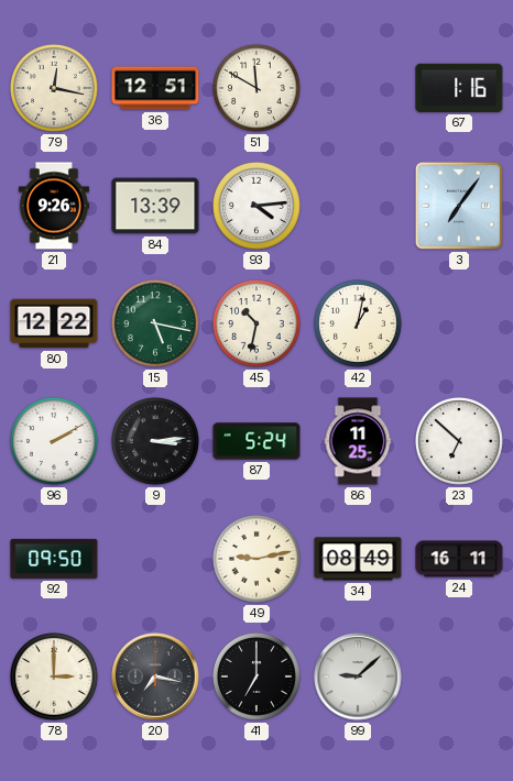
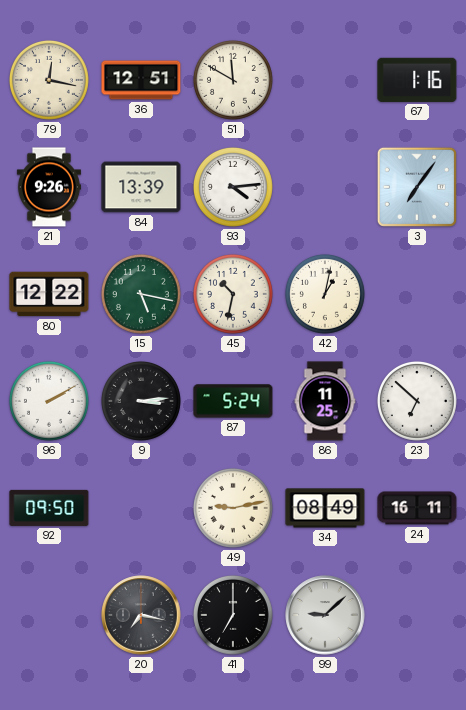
78: 3:00 -> none
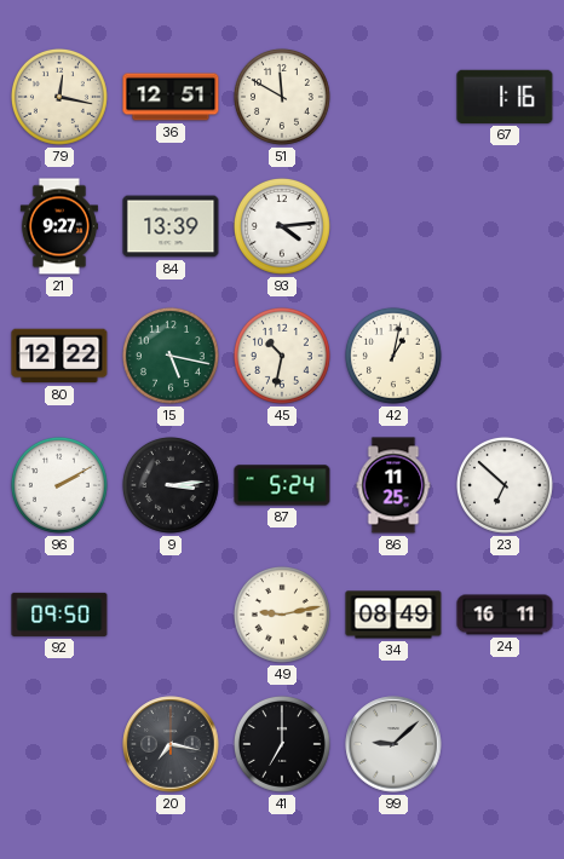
21: 9:26 -> 9:27
3: 7:06 -> none
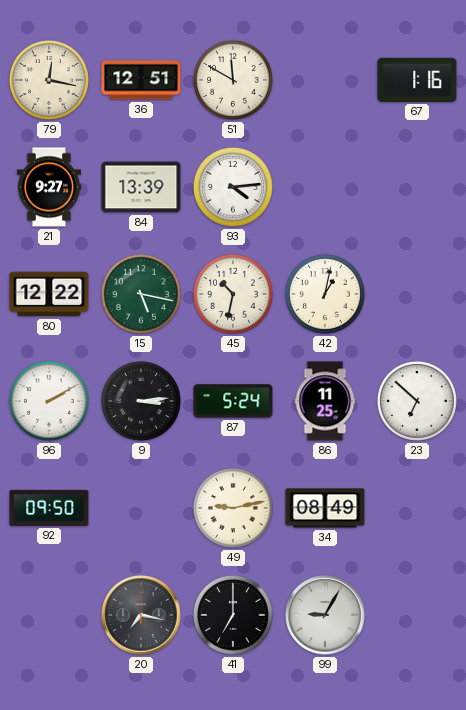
24: 16:11 -> none
99: 9:08 -> 9:05
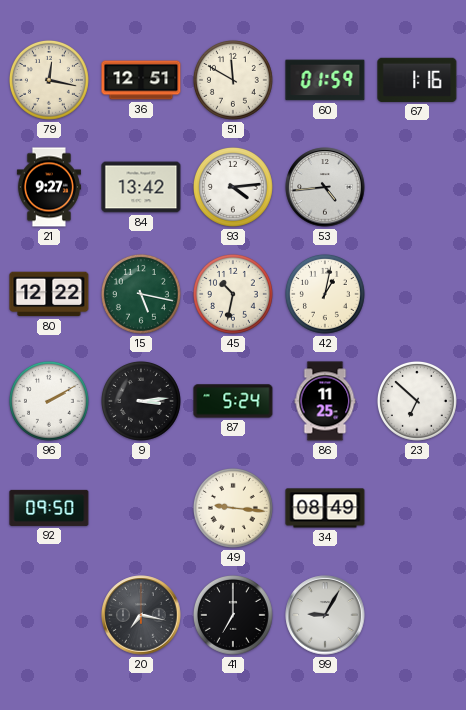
60: none -> 01:59
84: 13:39 -> 13:42
53: none -> 4:44
49: 9:13 -> 9:16
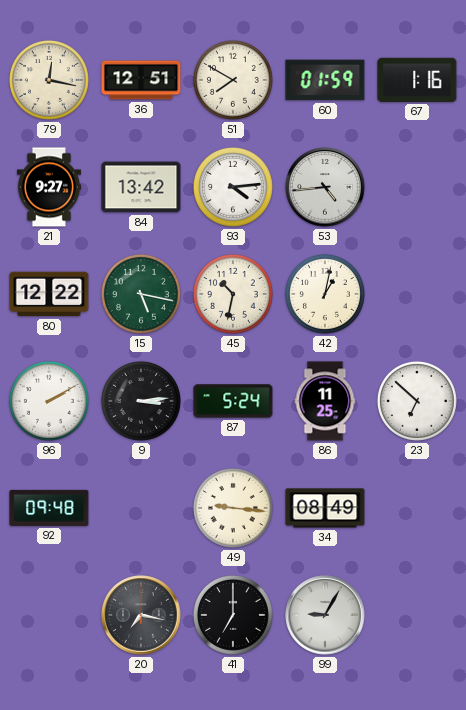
51: 11:50 -> 7:50
92: 09:50 -> 09:48
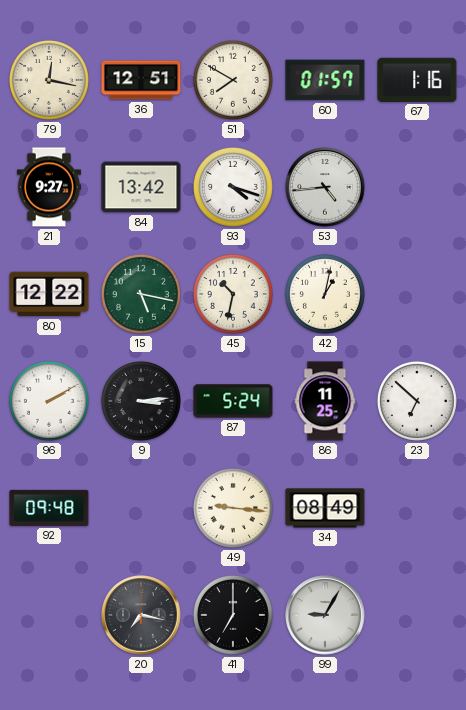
60: 01:59 -> 01:57
93: 4:14 -> 4:18
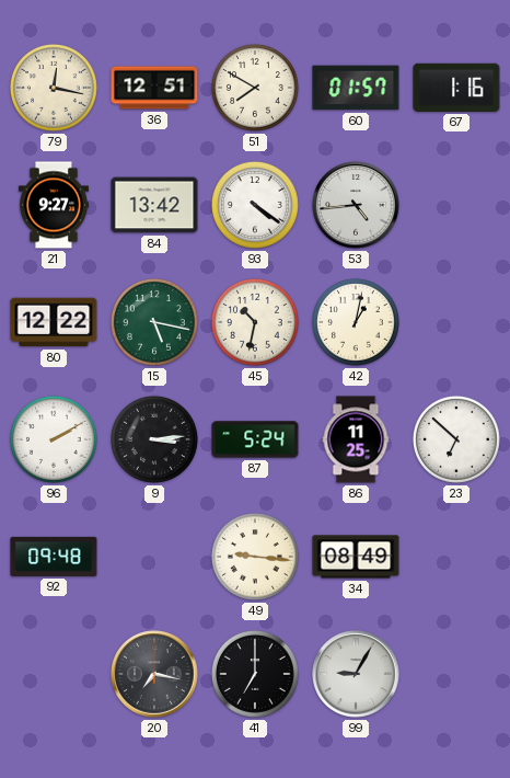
93: 4:18 -> 4:21
